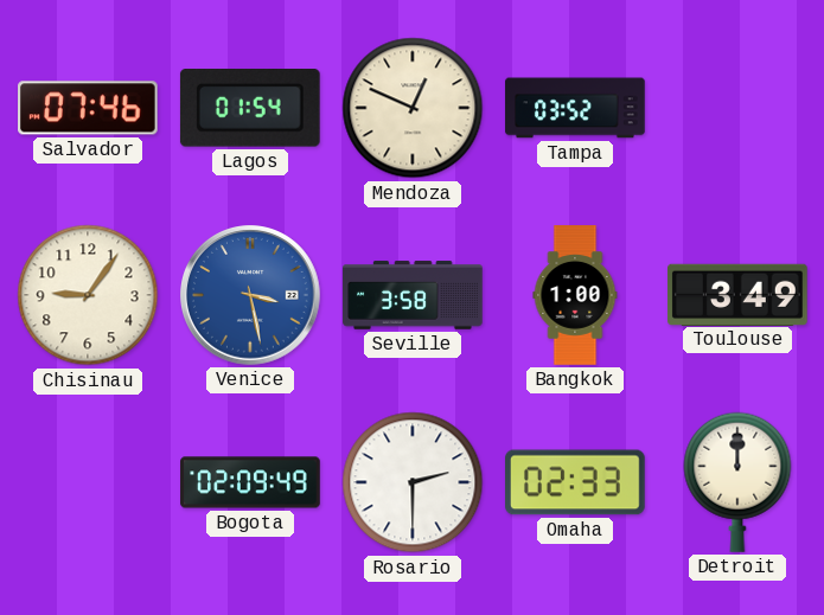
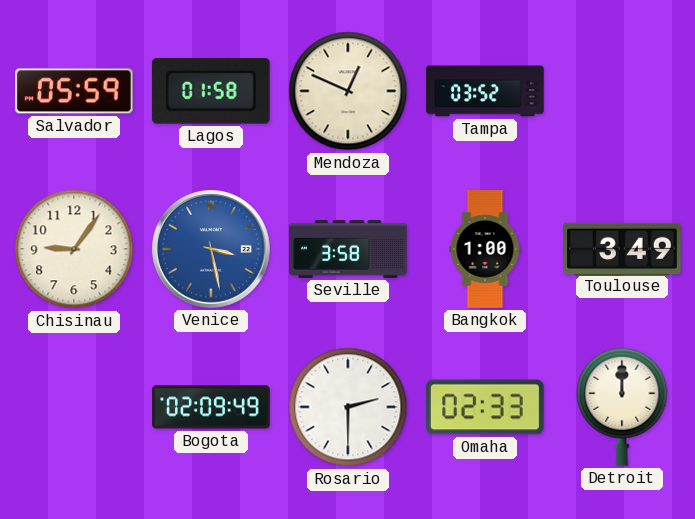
Salvador: 07:46 -> 05:59
Lagos: 01:54 -> 01:58
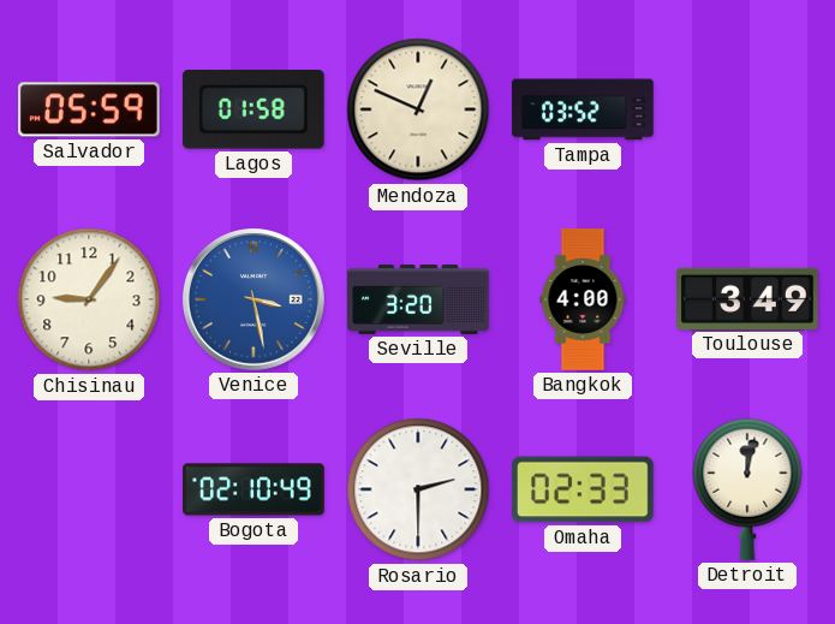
Seville: 3:58 -> 3:20
Bangkok: 1:00 -> 4:00
Bogota: 02:09 -> 02:10
Detroit: 12:00 -> 12:02
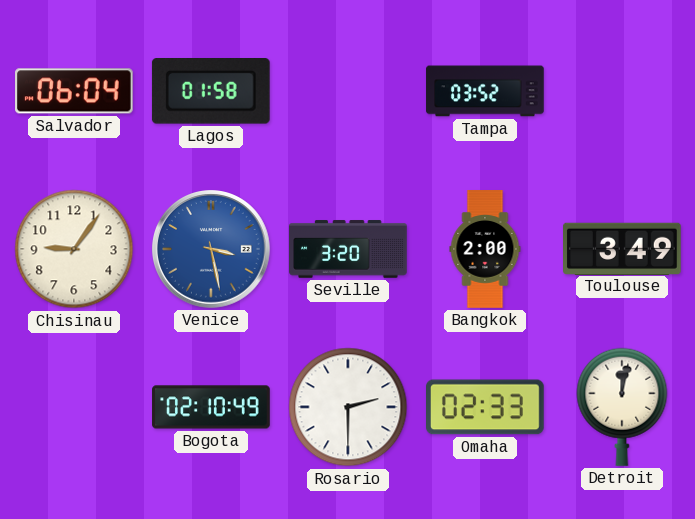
Salvador: 05:59 -> 06:04
Mendoza: 12:49 -> none
Bangkok: 4:00 -> 2:00
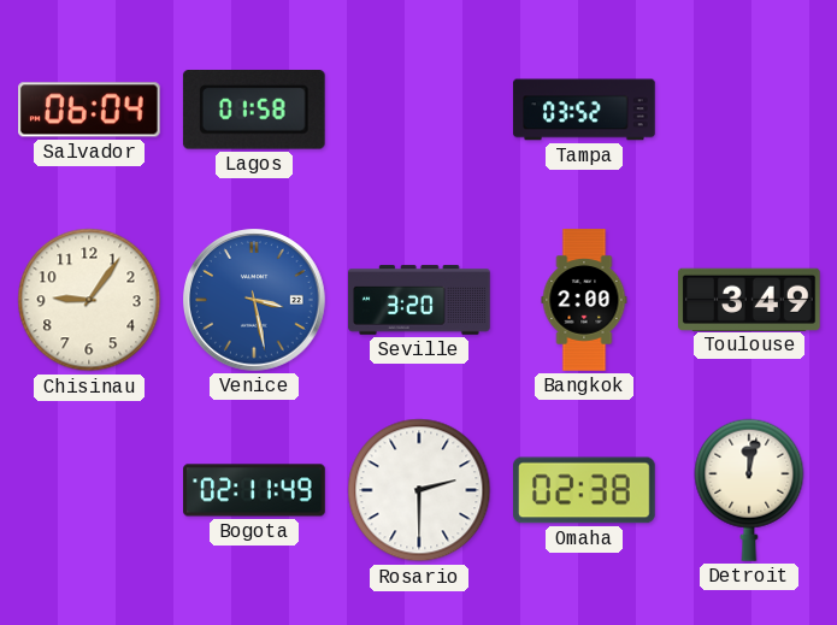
Bogota: 02:10 -> 02:11
Omaha: 02:33 -> 02:38
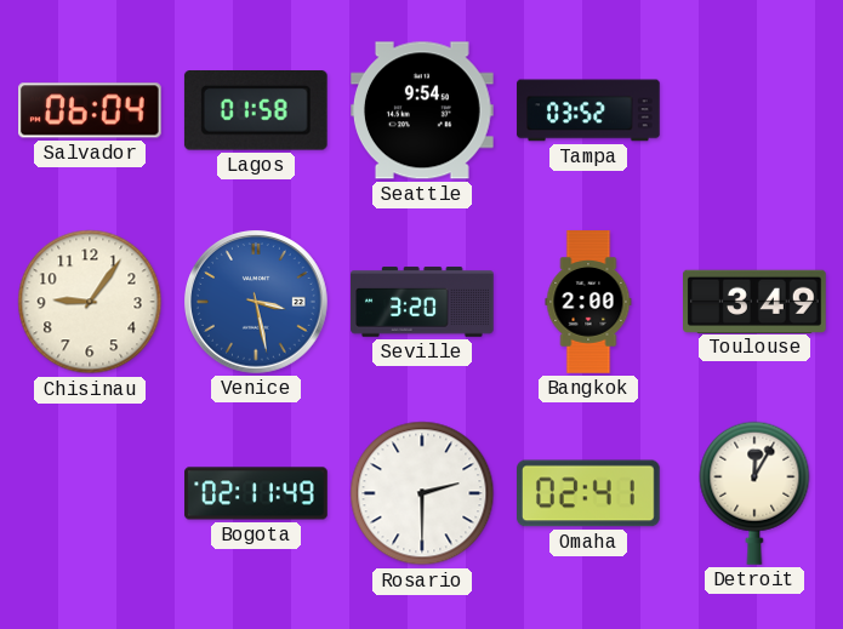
Seattle: none -> 9:54
Omaha: 02:38 -> 02:41
Detroit: 12:02 -> 12:05
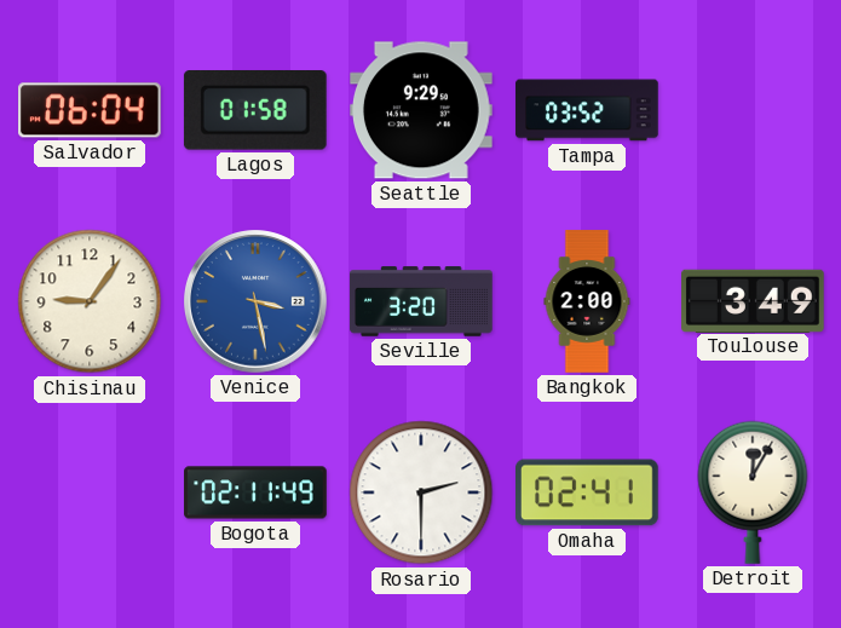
Seattle: 9:54 -> 9:29
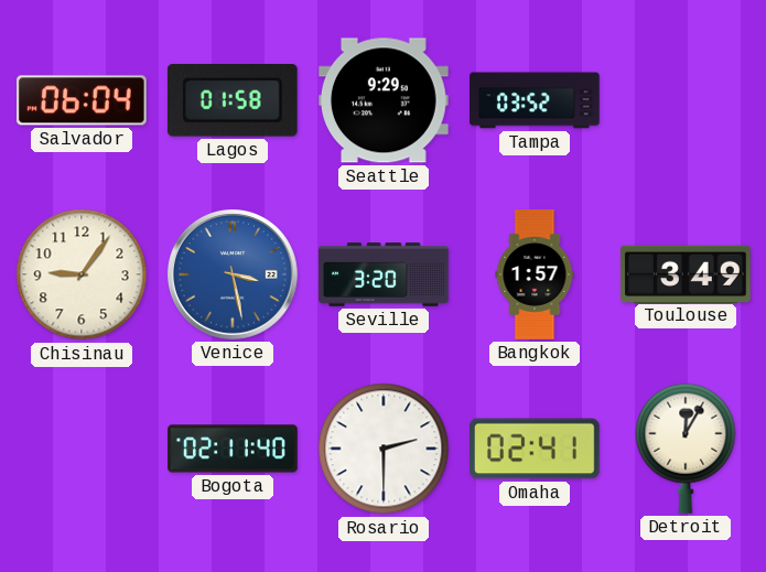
Bangkok: 2:00 -> 1:57
Bogota: 02:11:49 -> 02:11:40
